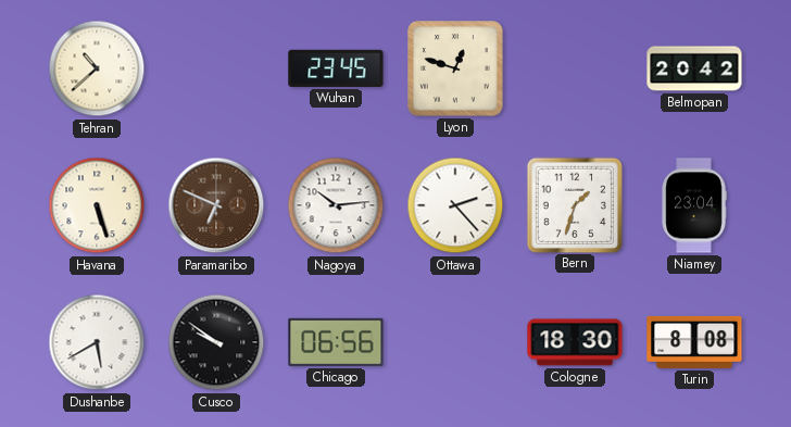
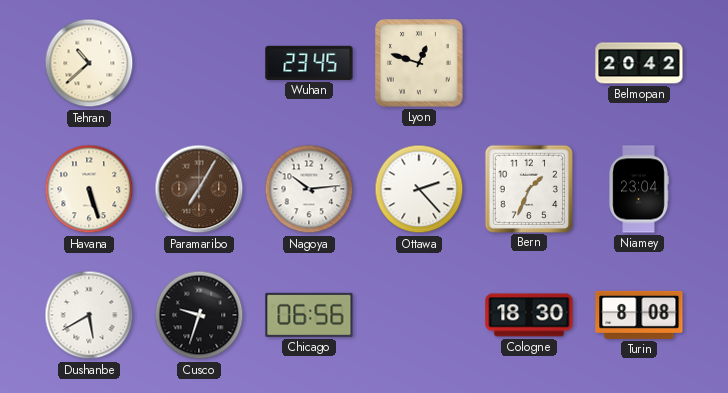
Paramaribo: 6:49 -> 7:05
Bern: 1:33 -> 1:34
Cusco: 9:51 -> 9:33
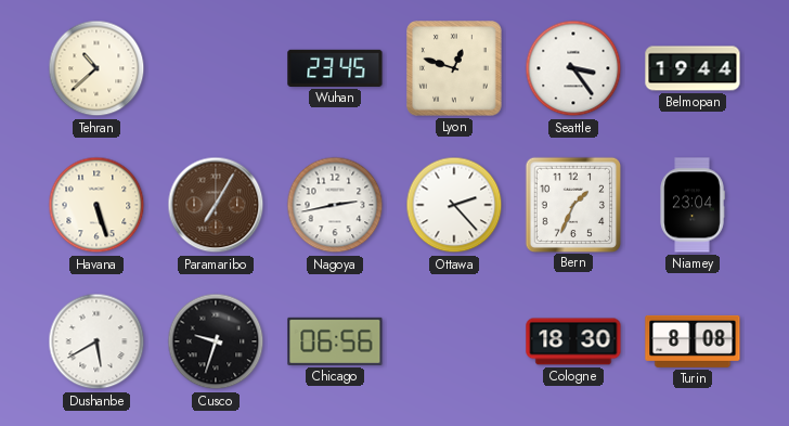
Seattle: none -> 3:24
Belmopan: 20:42 -> 19:44
Nagoya: 10:14 -> 2:43
